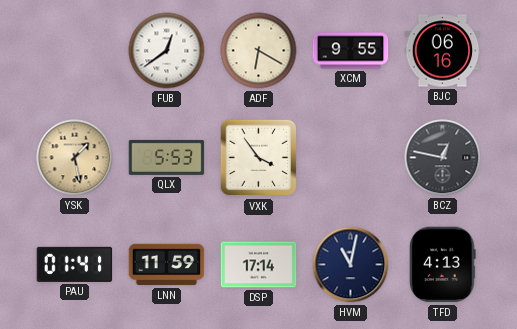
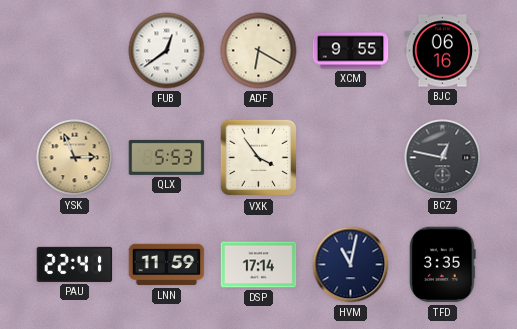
YSK: 1:28 -> 2:56
PAU: 01:41 -> 22:41
TFD: 4:13 -> 3:35
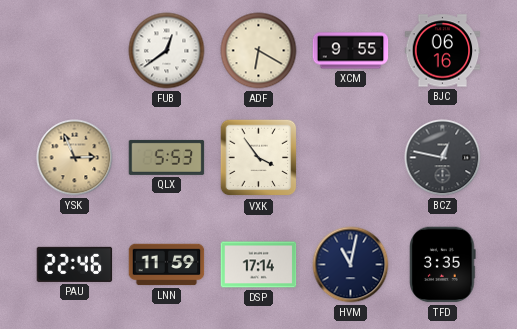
PAU: 22:41 -> 22:46
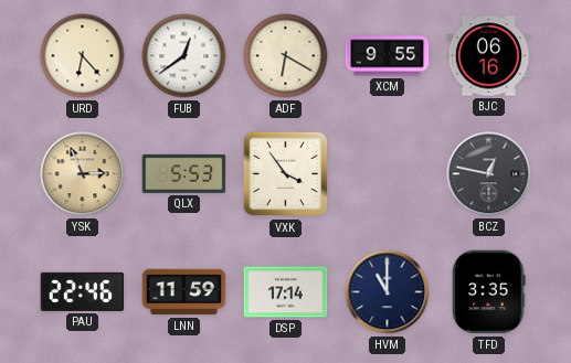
URD: none -> 6:23
HVM: 11:02 -> 11:00
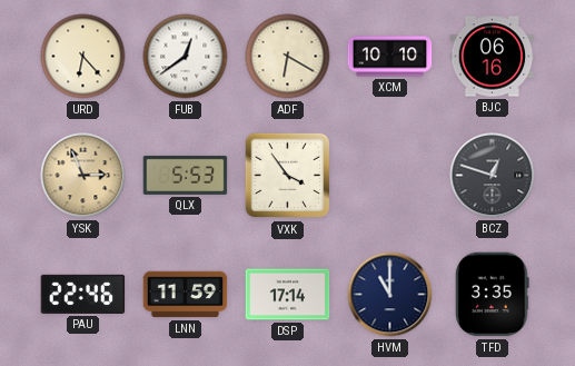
XCM: 9:55 -> 10:10
BCZ: 12:47 -> 12:48
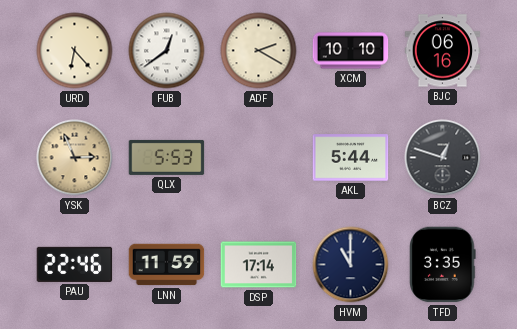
ADF: 6:20 -> 2:20
VXK: 3:54 -> none
AKL: none -> 5:44
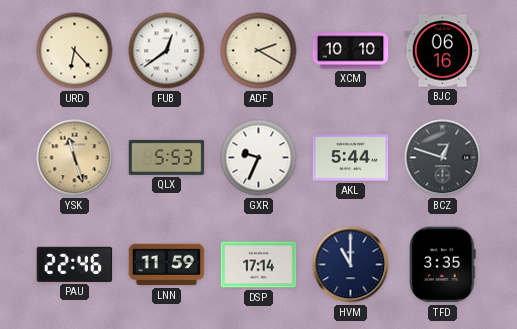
YSK: 2:56 -> 11:27
GXR: none -> 9:34
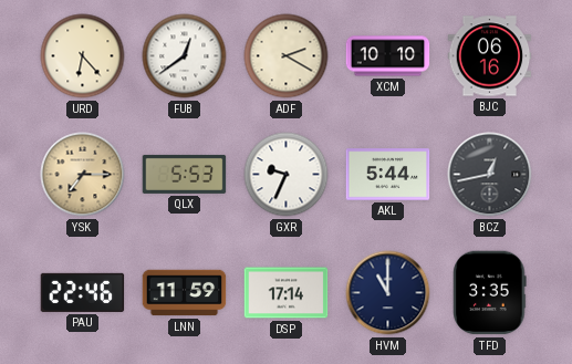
YSK: 11:27 -> 7:15
BCZ: 12:48 -> 12:43
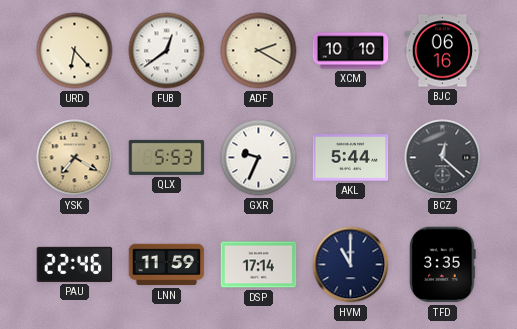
YSK: 7:15 -> 7:20
BCZ: 12:43 -> 12:22
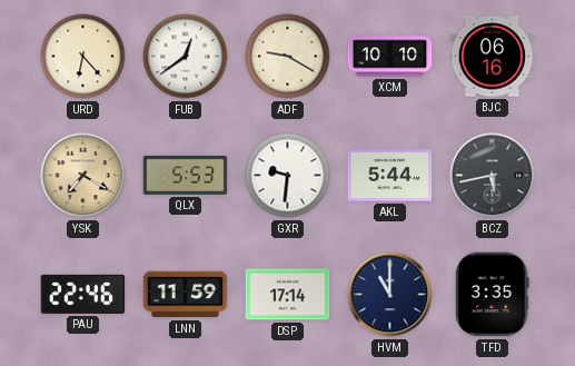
ADF: 2:20 -> 9:20
GXR: 9:34 -> 9:31
BCZ: 12:22 -> 5:43
